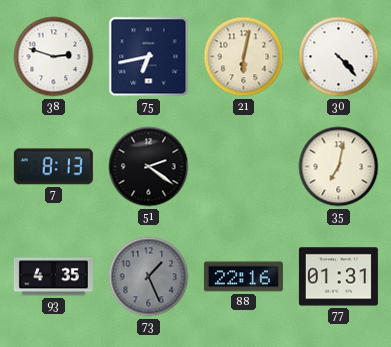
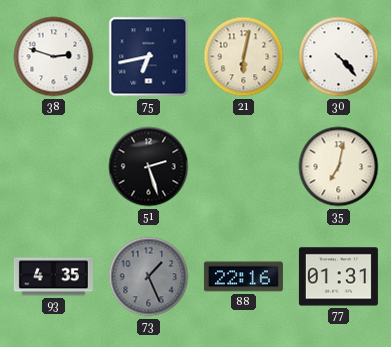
7: 8:13 -> none
51: 2:21 -> 2:27
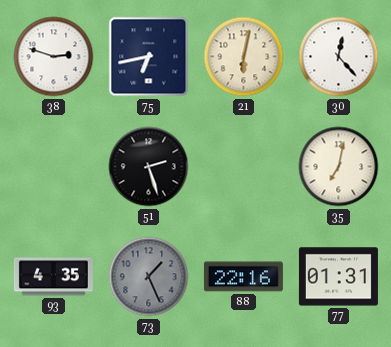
30: 4:23 -> 12:23
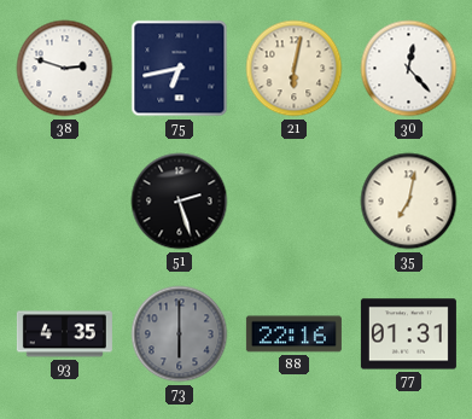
73: 1:26 -> 6:00
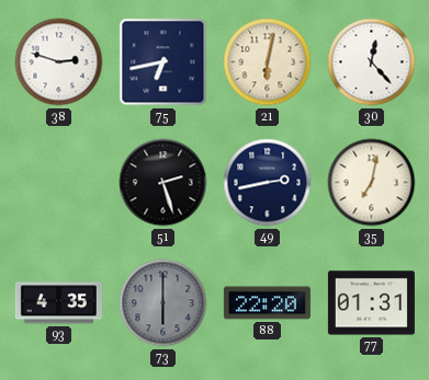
49: none -> 2:43
88: 22:16 -> 22:20
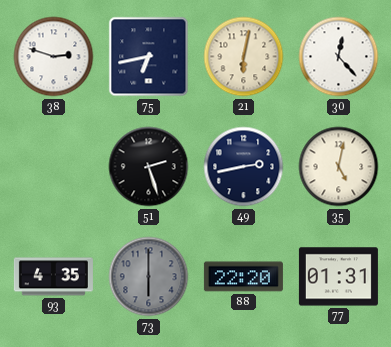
35: 7:02 -> 5:02
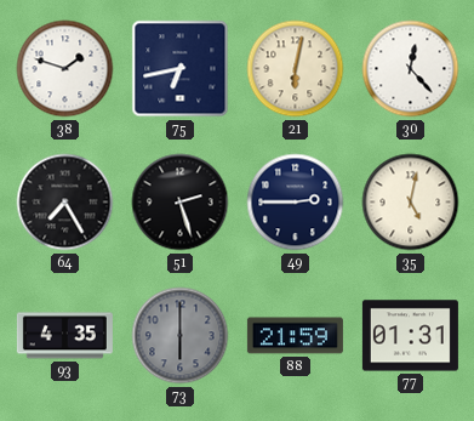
38: 2:48 -> 1:48
64: none -> 7:25
49: 2:43 -> 2:45
88: 22:20 -> 21:59
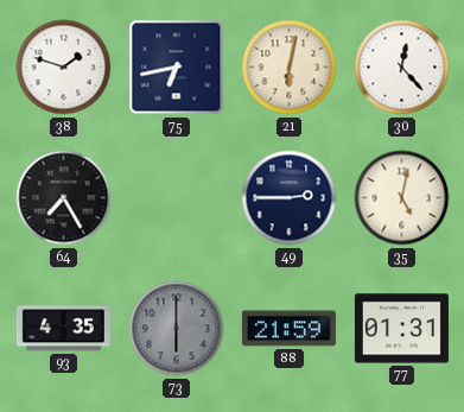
51: 2:27 -> none
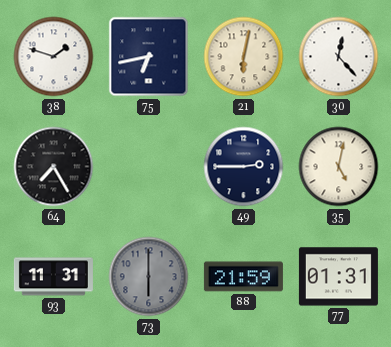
93: 4:35 -> 11:31
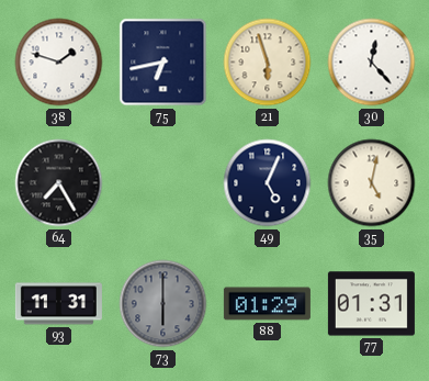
21: 6:02 -> 5:57
49: 2:45 -> 5:04
88: 21:59 -> 01:29
